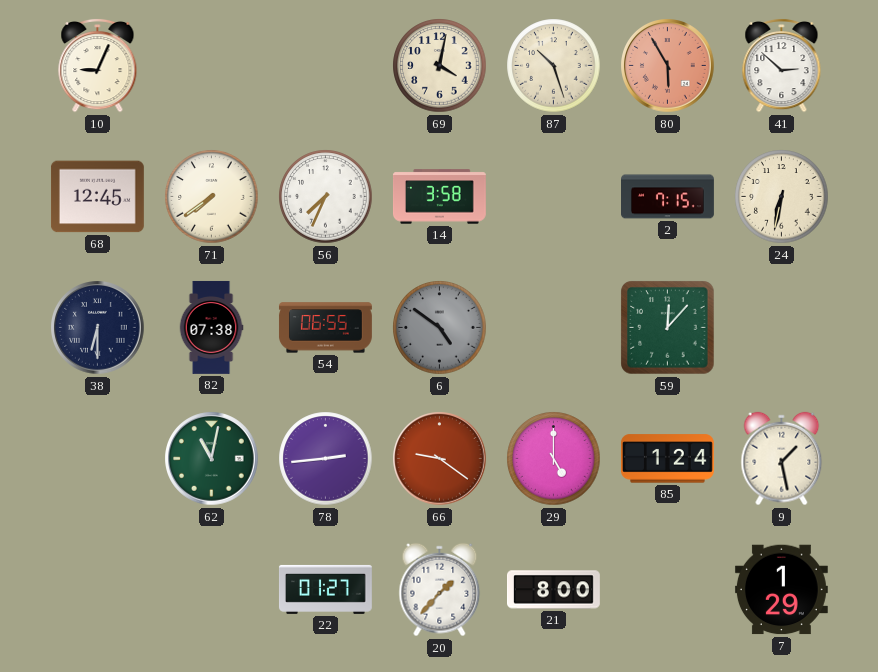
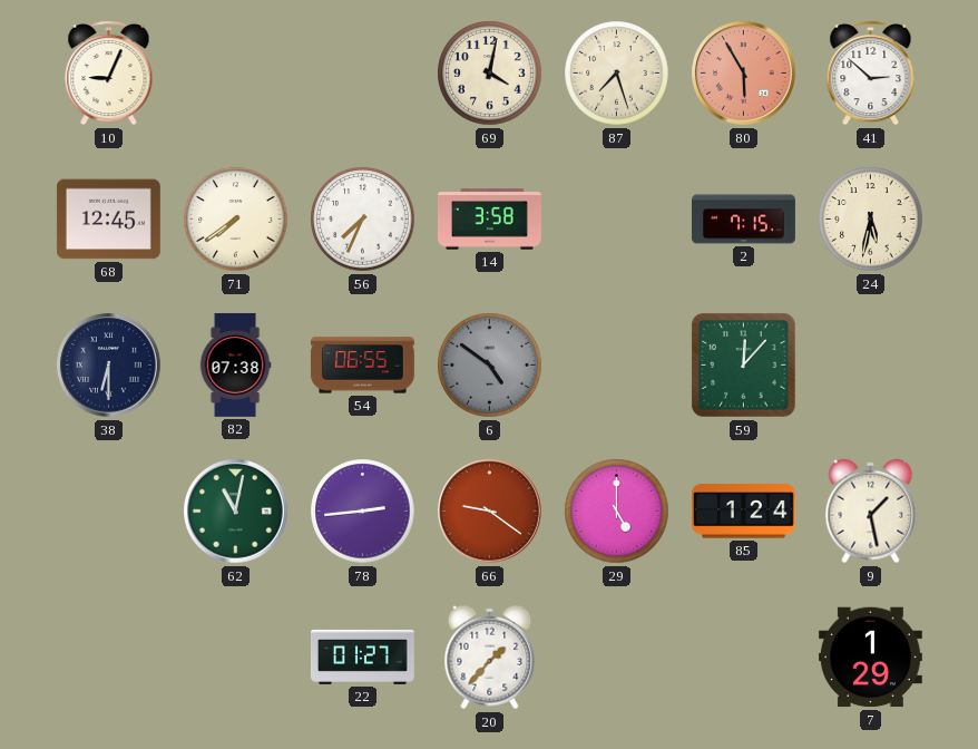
87: 10:27 -> 7:27
24: 6:32 -> 5:32
21: 8:00 -> none
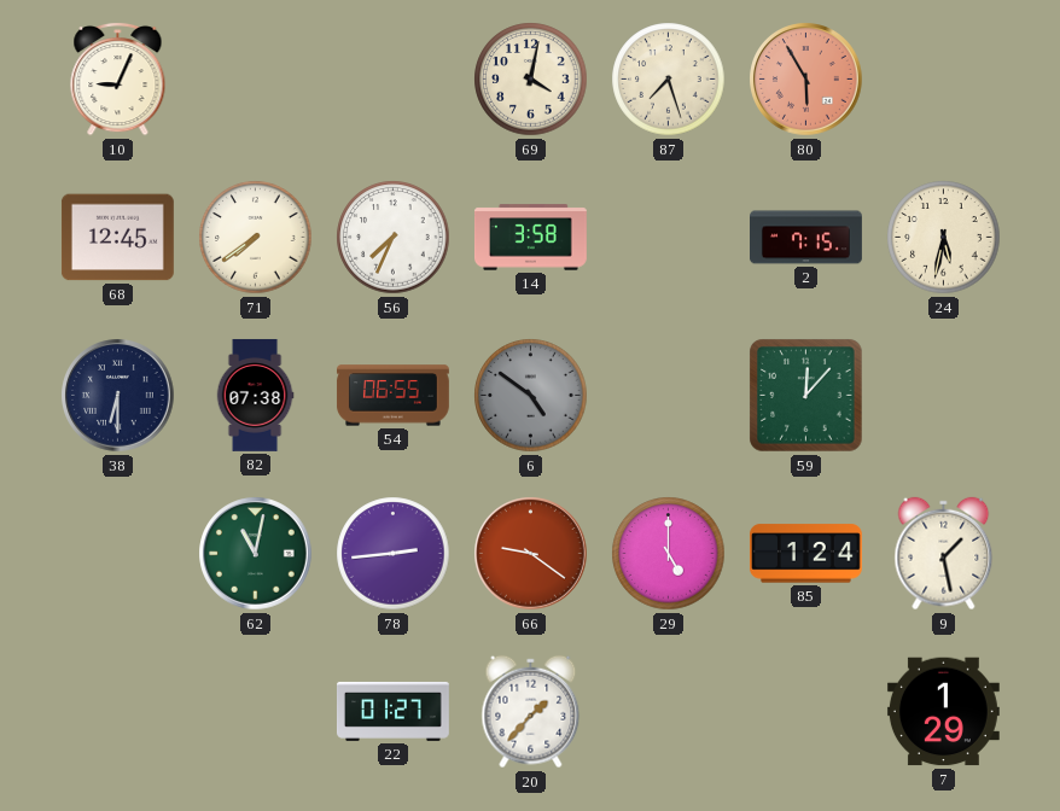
41: 2:52 -> none
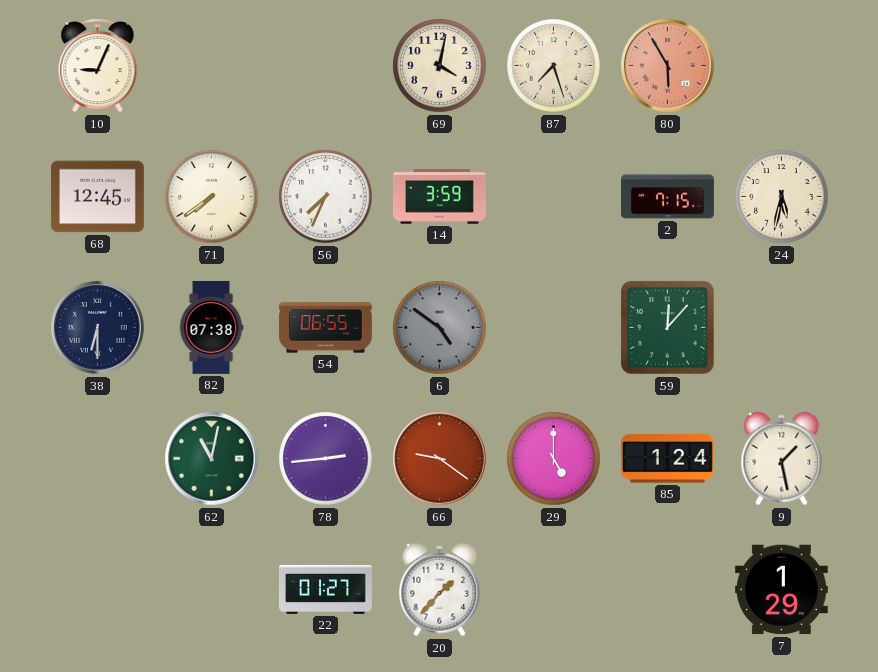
14: 3:58 -> 3:59
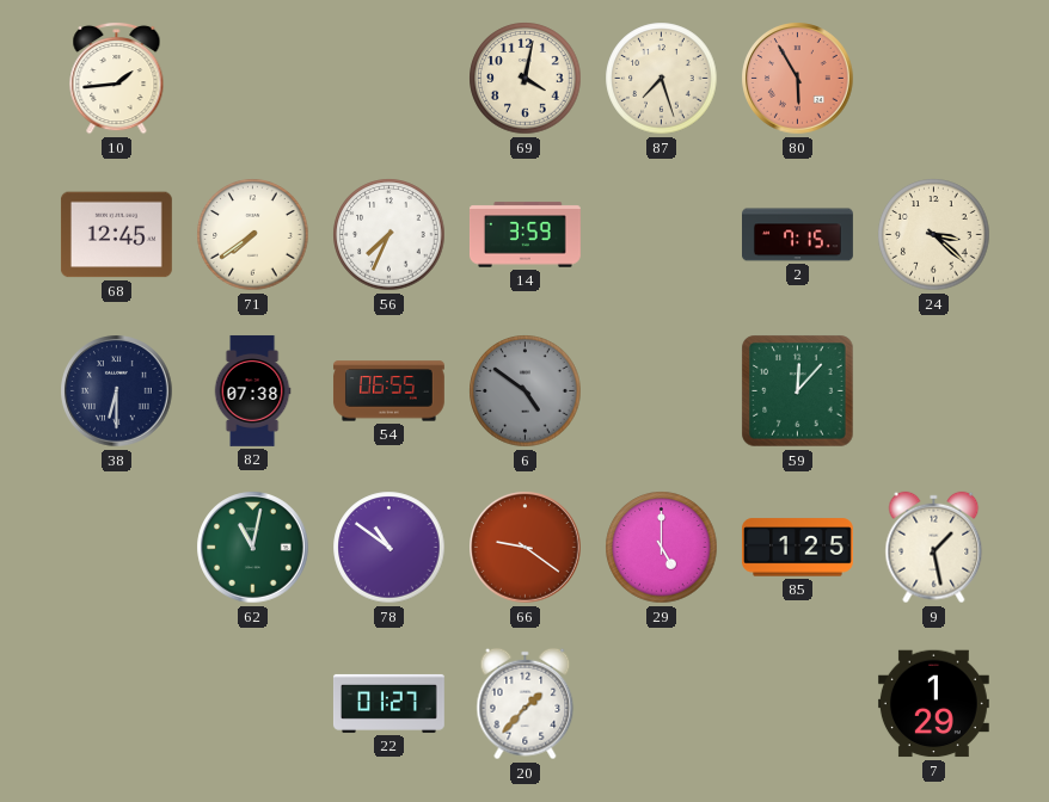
10: 9:04 -> 1:44
24: 5:32 -> 3:22
78: 2:44 -> 10:51
85: 1:24 -> 1:25
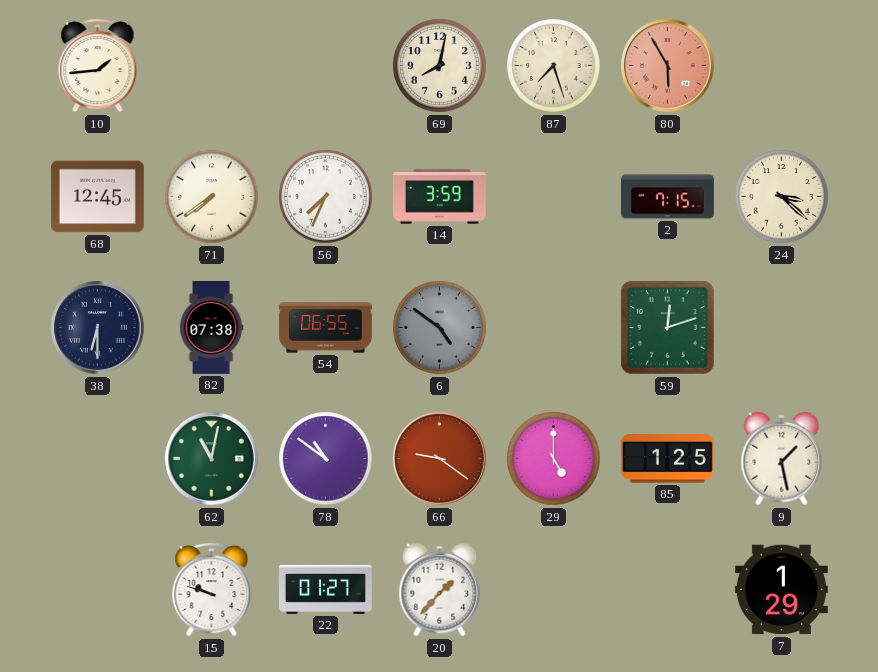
69: 4:02 -> 8:02
59: 12:07 -> 12:12
15: none -> 9:48
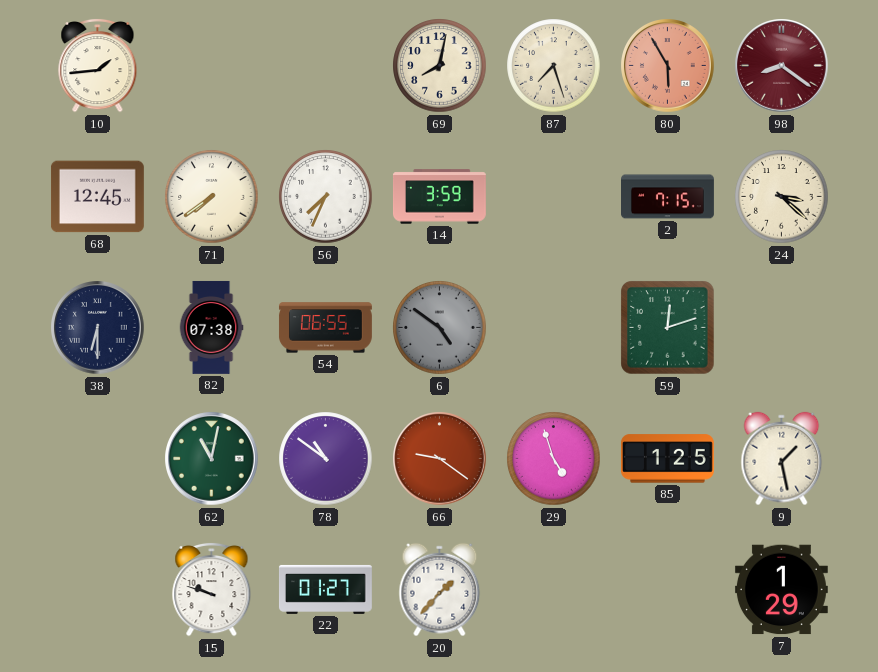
98: none -> 8:21
29: 5:00 -> 4:57
